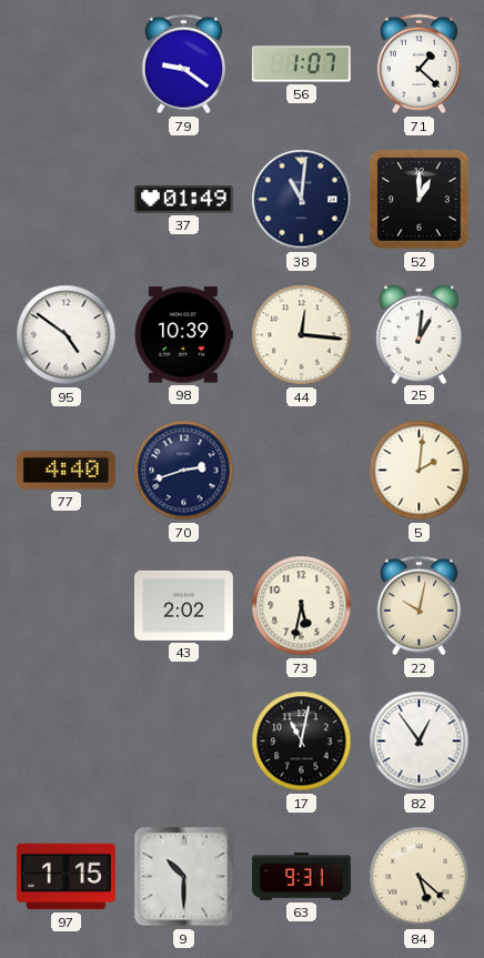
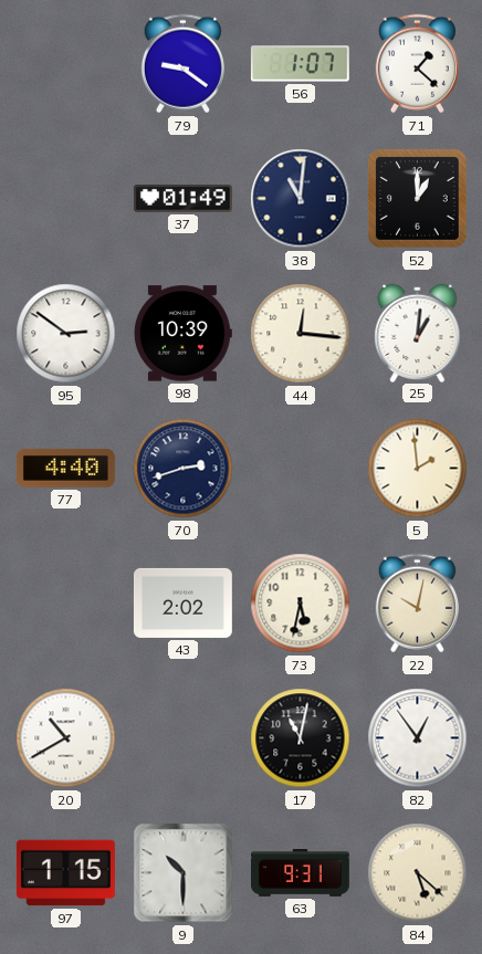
95: 4:51 -> 2:51
5: 2:01 -> 1:59
20: none -> 10:40
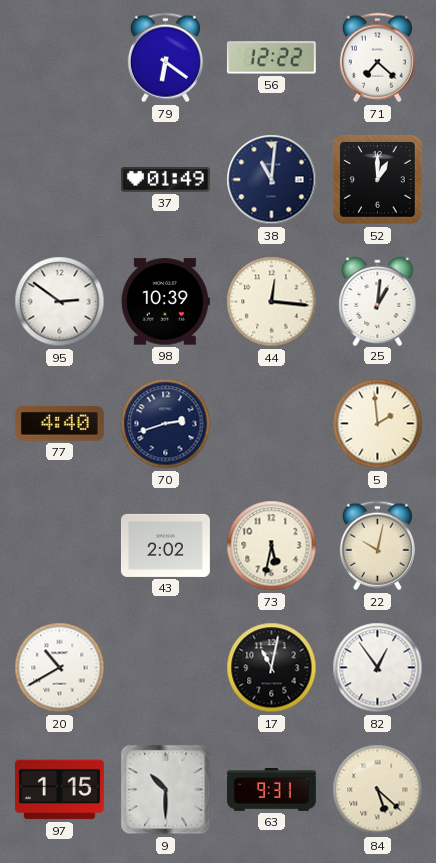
79: 9:21 -> 6:21
56: 1:07 -> 12:22
71: 1:22 -> 7:22
